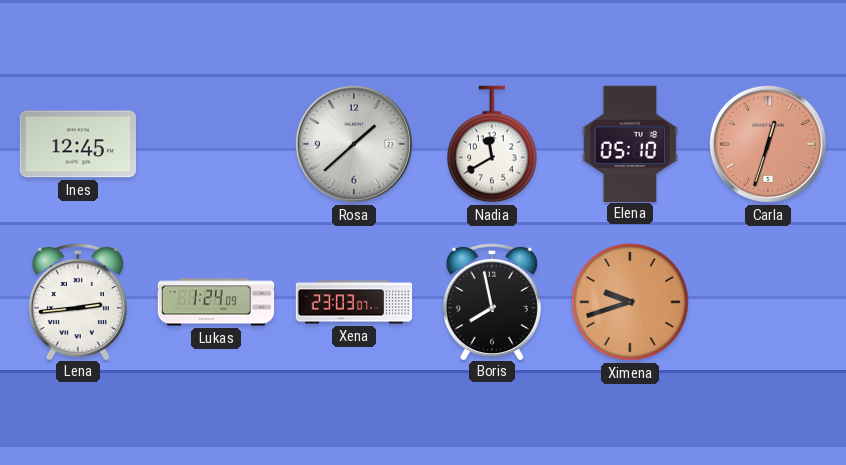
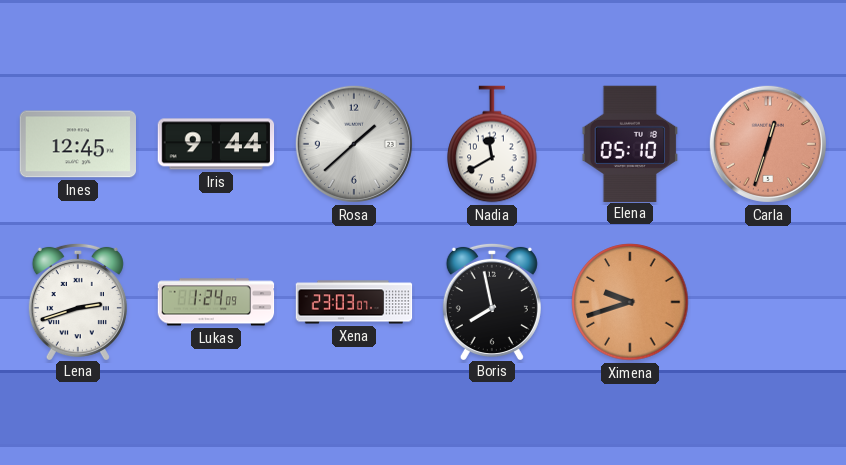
Iris: none -> 9:44
Lena: 2:44 -> 2:42
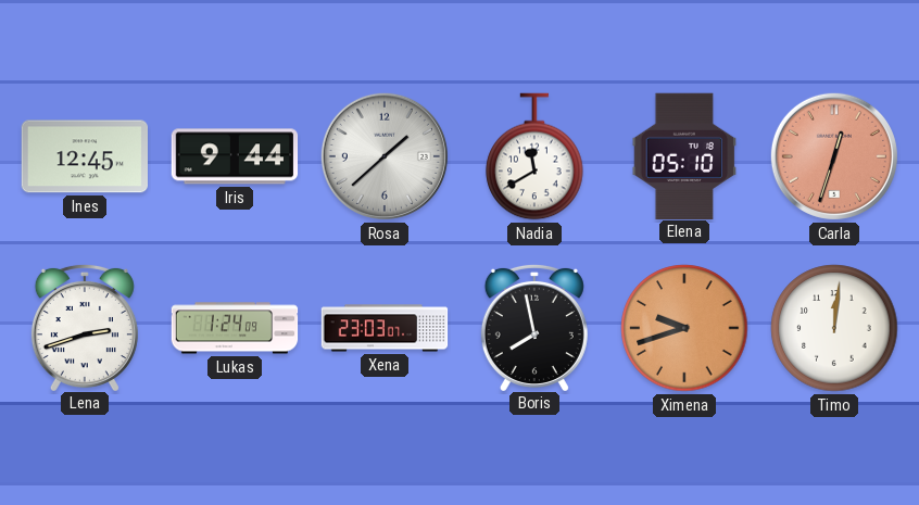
Timo: none -> 12:01
